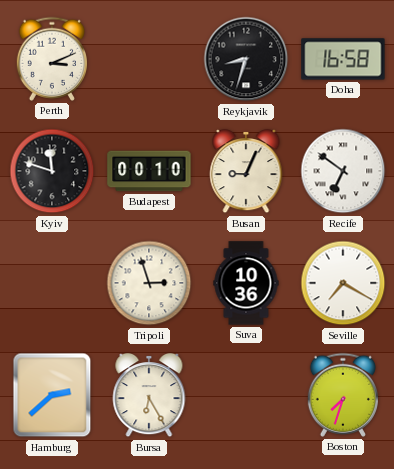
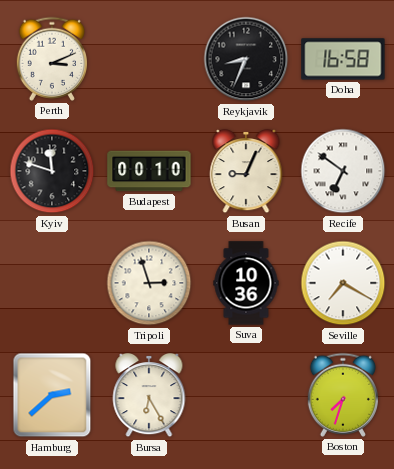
Reykjavik: 8:33 -> 8:34
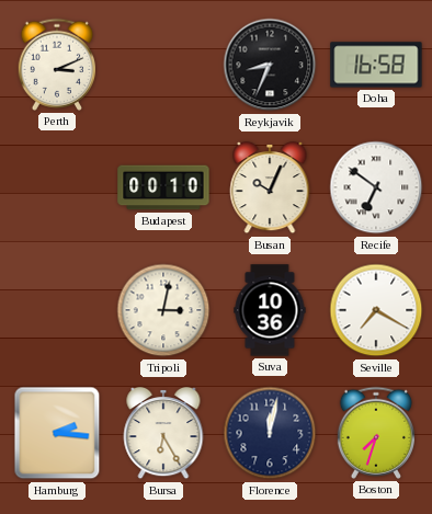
Kyiv: 11:48 -> none
Busan: 9:04 -> 10:04
Tripoli: 2:57 -> 3:02
Hamburg: 2:38 -> 2:16
Florence: none -> 12:02
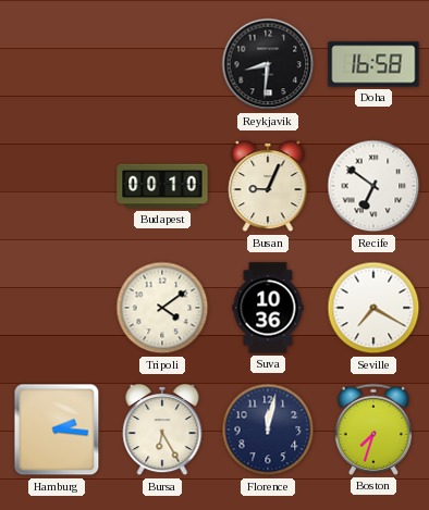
Perth: 3:11 -> none
Reykjavik: 8:34 -> 8:31
Busan: 10:04 -> 9:04
Tripoli: 3:02 -> 4:09
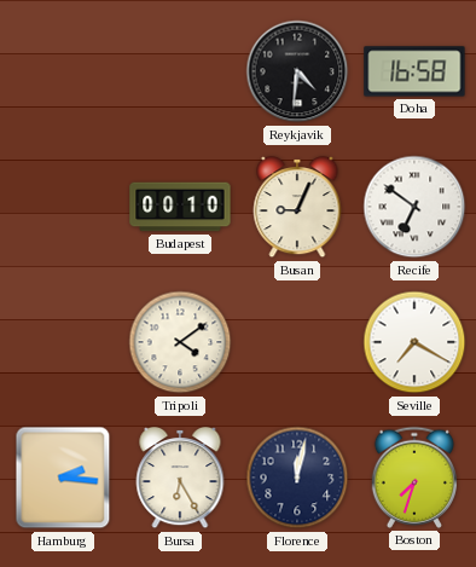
Reykjavik: 8:31 -> 4:31
Suva: 10:36 -> none
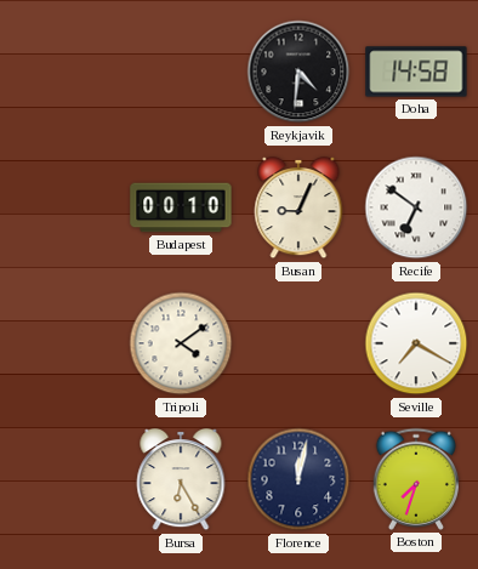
Doha: 16:58 -> 14:58
Hamburg: 2:16 -> none
